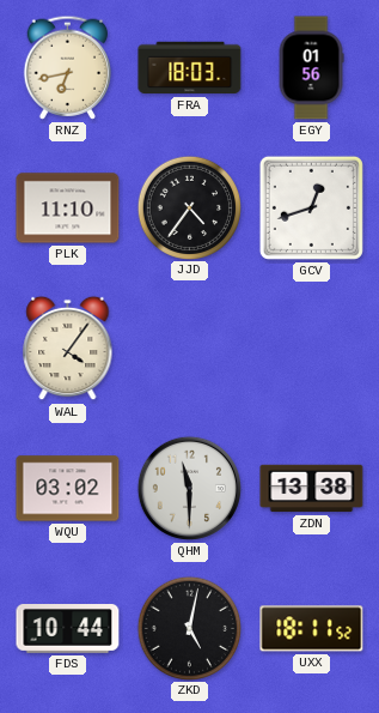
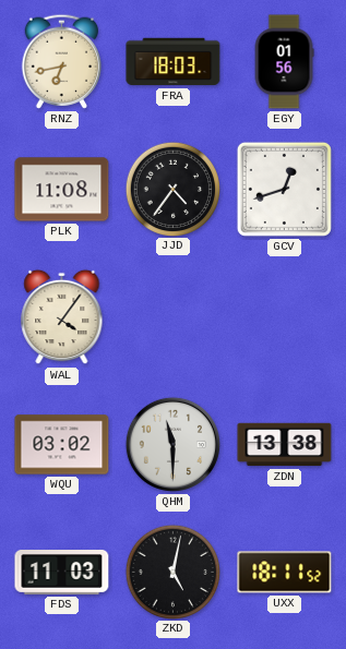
PLK: 11:10 -> 11:08
FDS: 10:44 -> 11:03
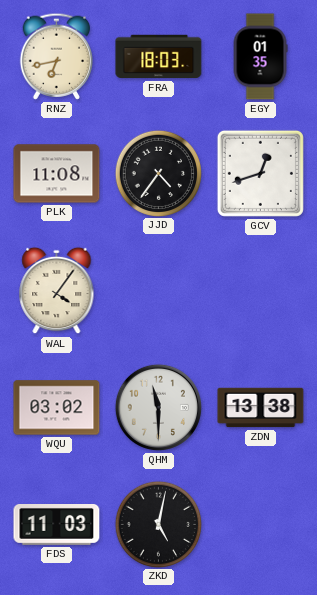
EGY: 01:56 -> 01:35
UXX: 18:11 -> none
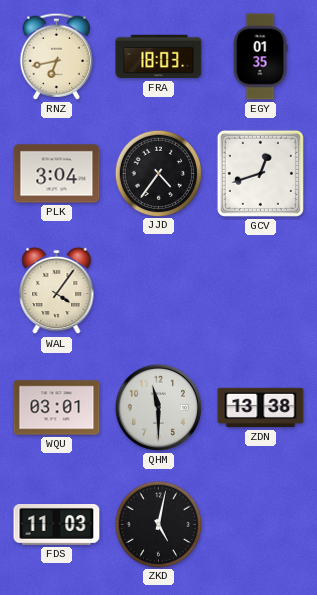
PLK: 11:08 -> 3:04
WQU: 03:02 -> 03:01
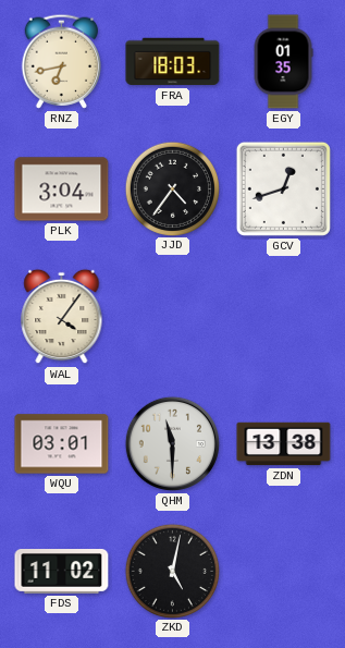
FDS: 11:03 -> 11:02
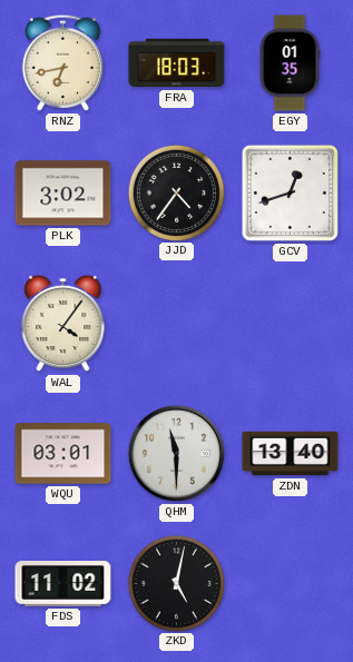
PLK: 3:04 -> 3:02
ZDN: 13:38 -> 13:40
